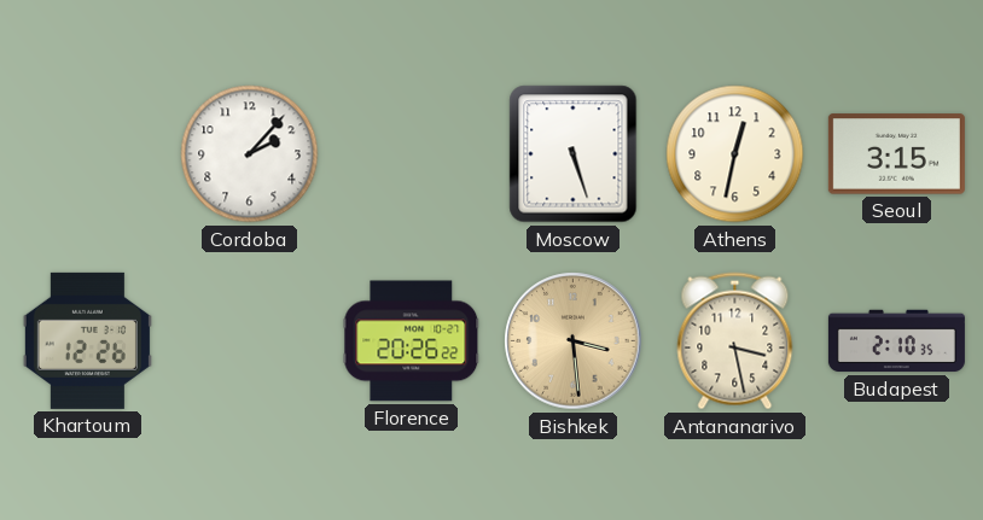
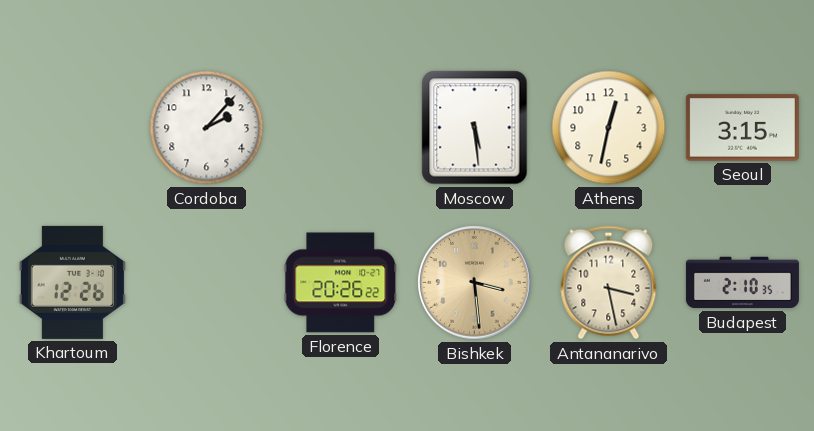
Moscow: 5:27 -> 5:29
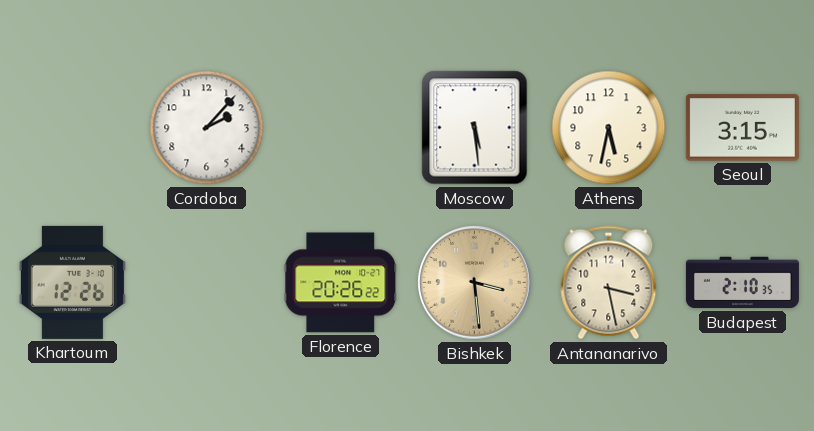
Athens: 12:32 -> 5:32
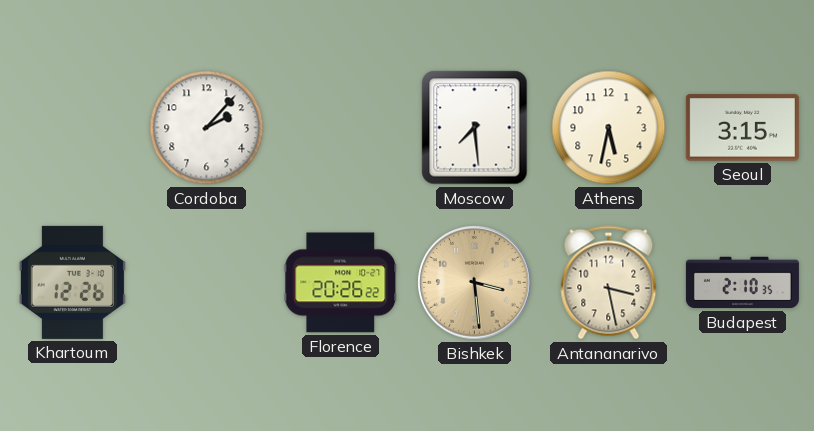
Moscow: 5:29 -> 7:29
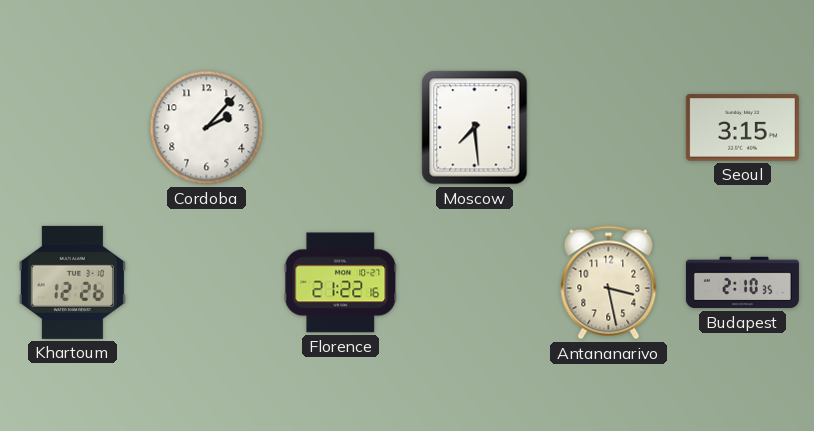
Athens: 5:32 -> none
Florence: 20:26 -> 21:22
Bishkek: 3:29 -> none
